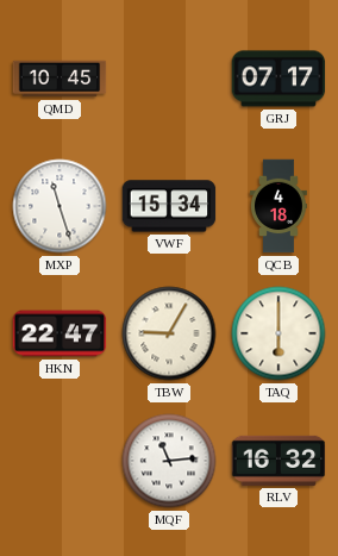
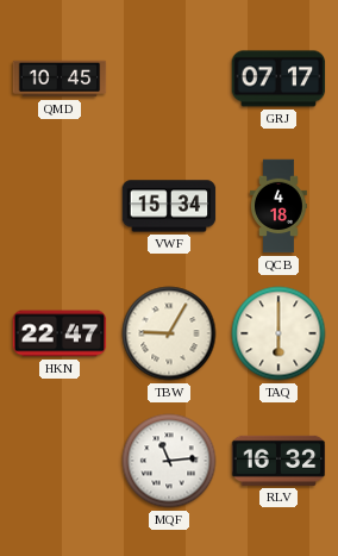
MXP: 11:27 -> none
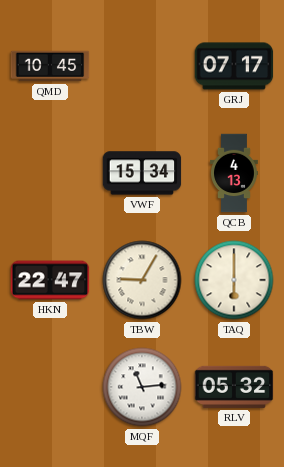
QCB: 4:18 -> 4:13
RLV: 16:32 -> 05:32
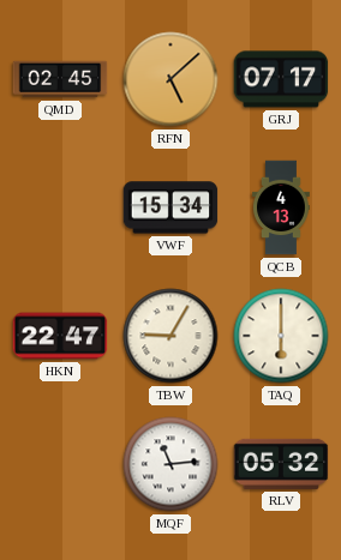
QMD: 10:45 -> 02:45
RFN: none -> 5:08
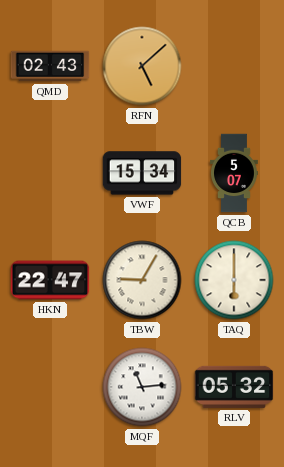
QMD: 02:45 -> 02:43
GRJ: 07:17 -> none
QCB: 4:13 -> 5:07
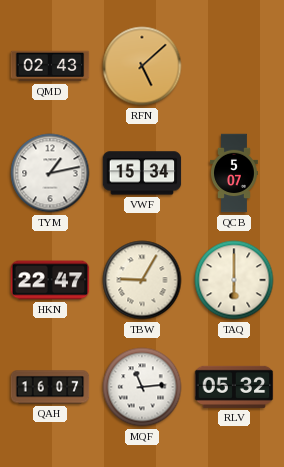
TYM: none -> 1:13
QAH: none -> 16:07
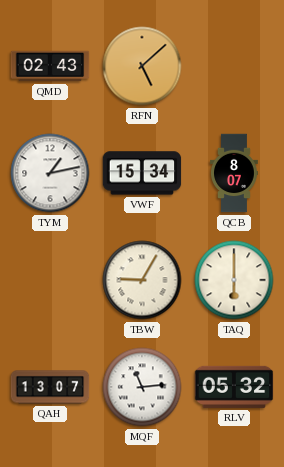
QCB: 5:07 -> 8:07
HKN: 22:47 -> none
QAH: 16:07 -> 13:07
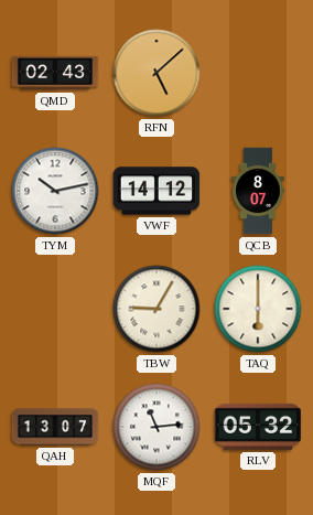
TYM: 1:13 -> 10:13
VWF: 15:34 -> 14:12
